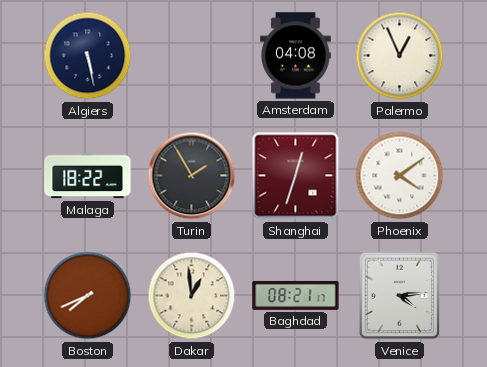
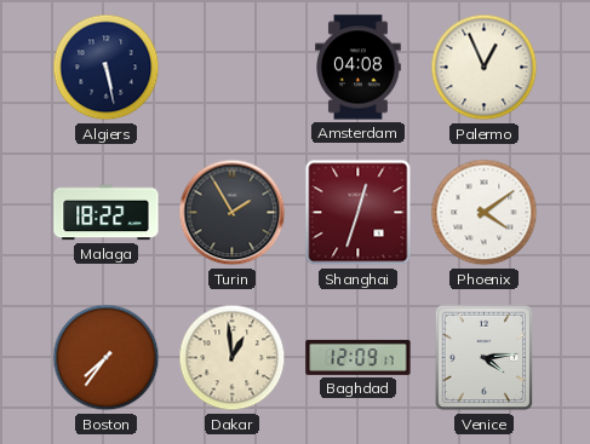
Boston: 7:41 -> 7:36
Baghdad: 08:21 -> 12:09
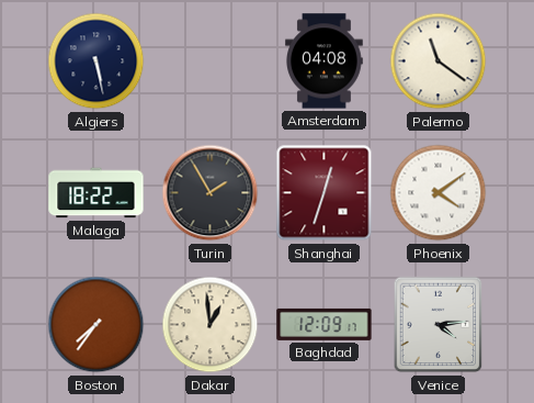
Palermo: 12:56 -> 11:21
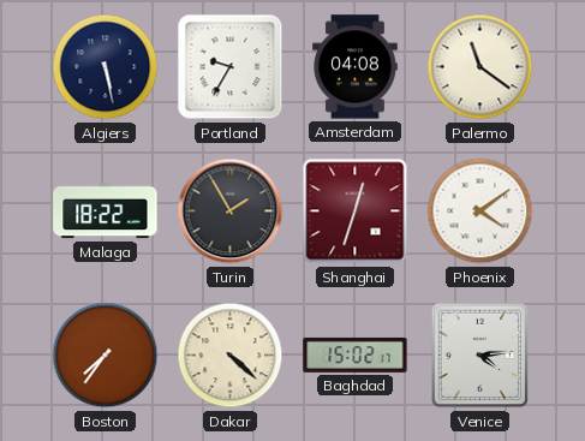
Portland: none -> 9:35
Dakar: 12:59 -> 4:22
Baghdad: 12:09 -> 15:02
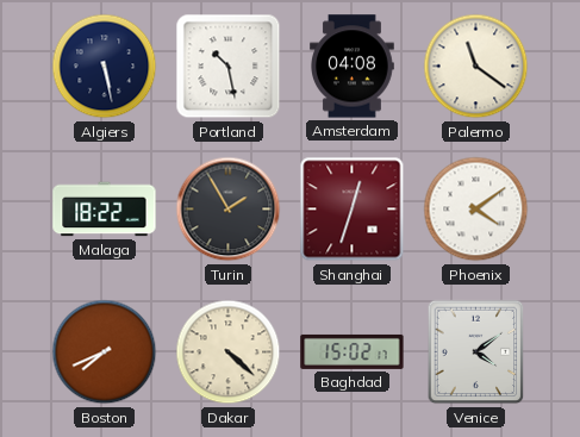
Portland: 9:35 -> 10:28
Boston: 7:36 -> 7:41
Venice: 4:14 -> 4:09
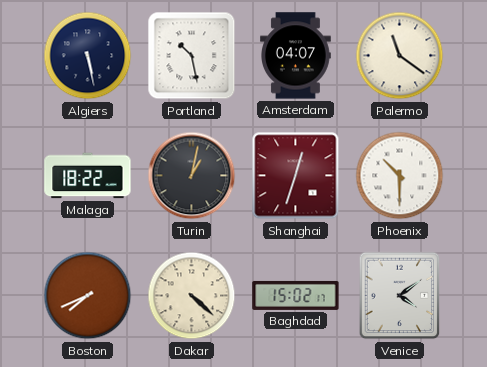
Amsterdam: 04:08 -> 04:07
Turin: 1:55 -> 1:02
Phoenix: 4:09 -> 10:30
